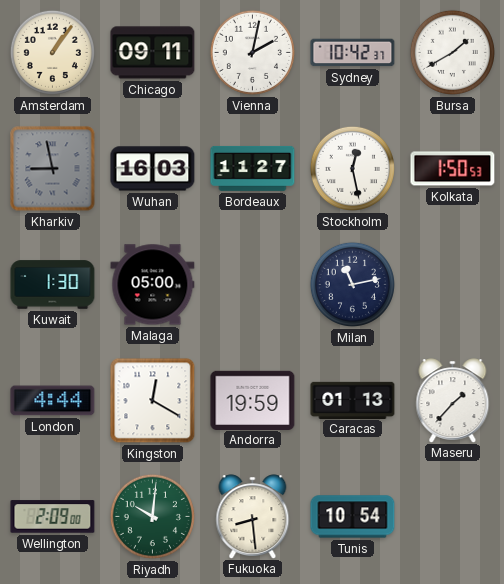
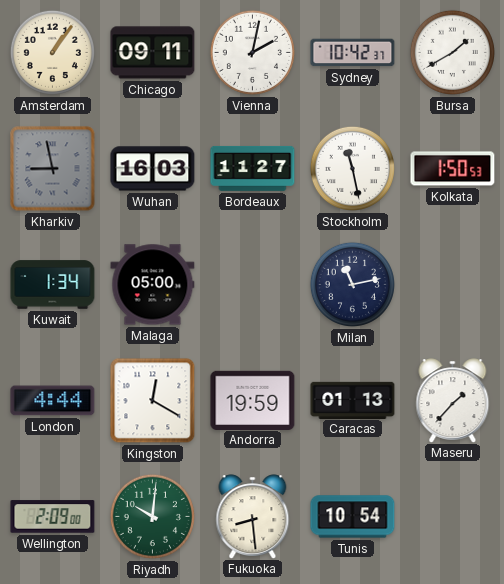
Stockholm: 12:28 -> 11:28
Kuwait: 1:30 -> 1:34
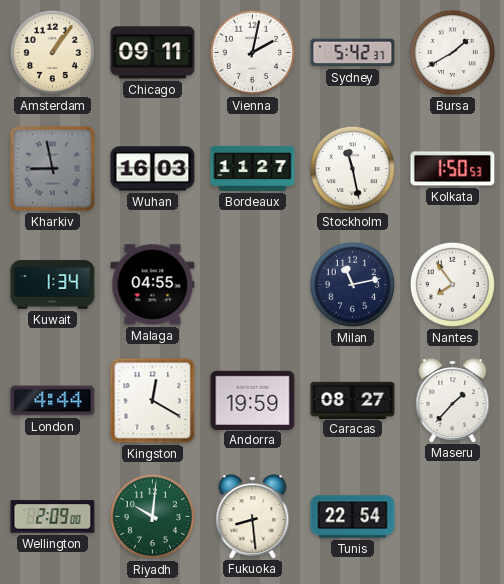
Sydney: 10:42 -> 5:42
Malaga: 05:00 -> 04:55
Nantes: none -> 7:54
Caracas: 01:13 -> 08:27
Tunis: 10:54 -> 22:54
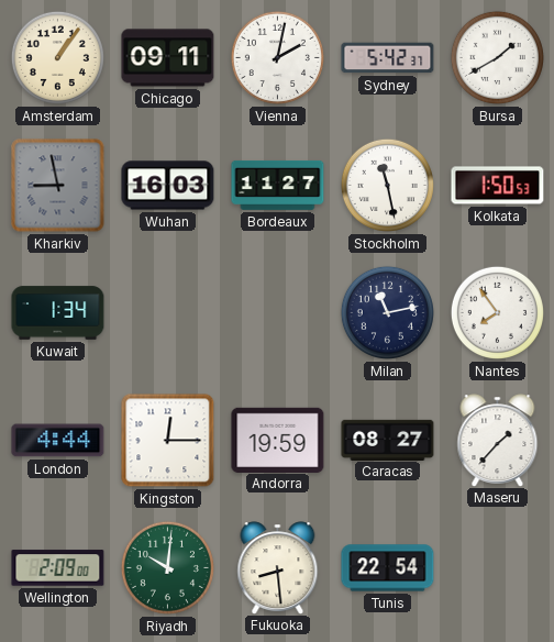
Malaga: 04:55 -> none
Kingston: 12:20 -> 12:15
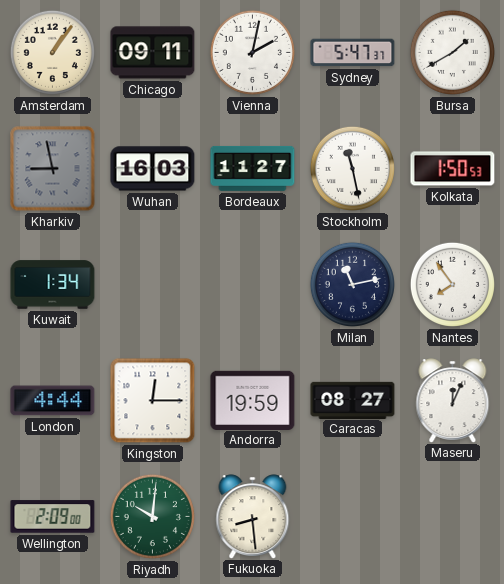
Sydney: 5:42 -> 5:47
Maseru: 1:37 -> 12:04
Tunis: 22:54 -> none
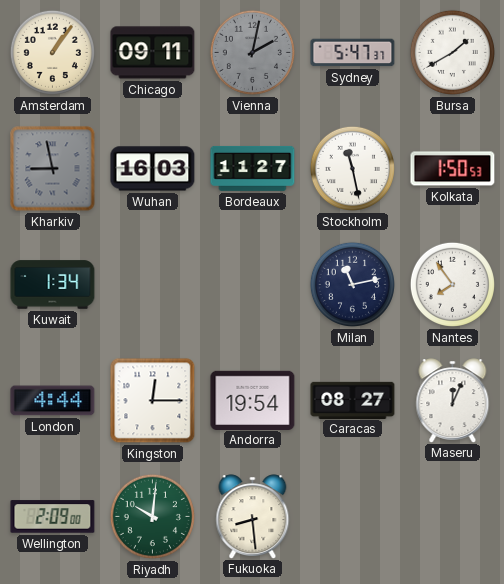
Vienna dial: white -> grey
Andorra: 19:59 -> 19:54
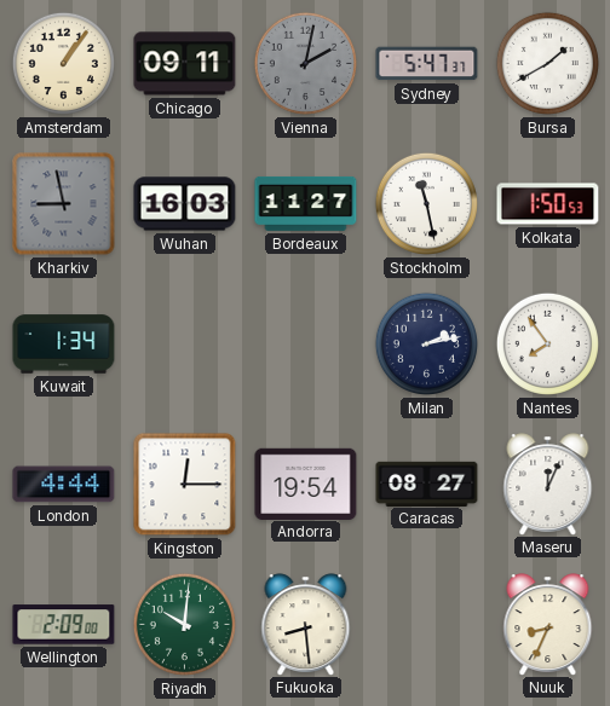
Milan: 11:13 -> 2:13
Nuuk: none -> 8:34
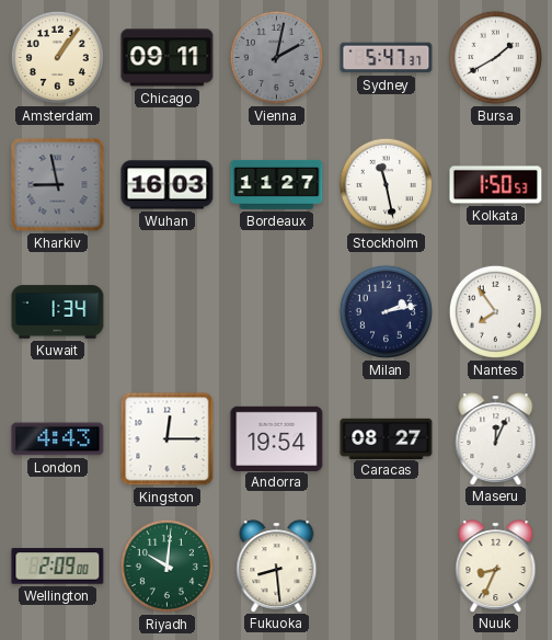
London: 4:44 -> 4:43
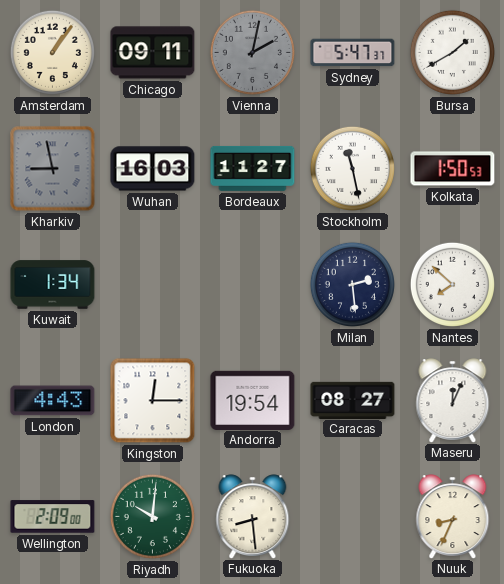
Milan: 2:13 -> 2:29
Nantes: 7:54 -> 7:52
